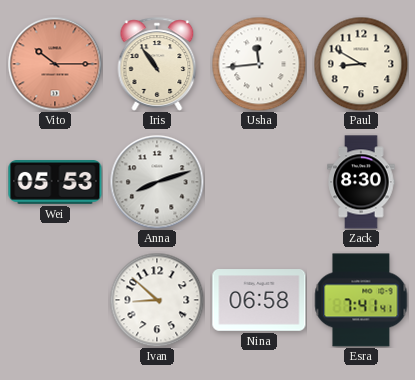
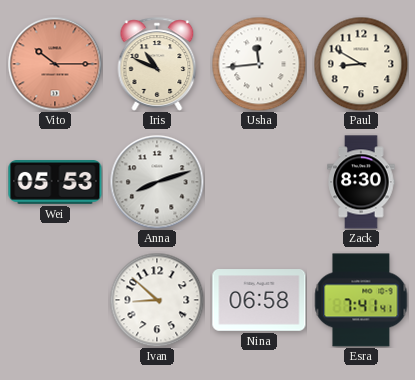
Iris: 10:54 -> 10:49
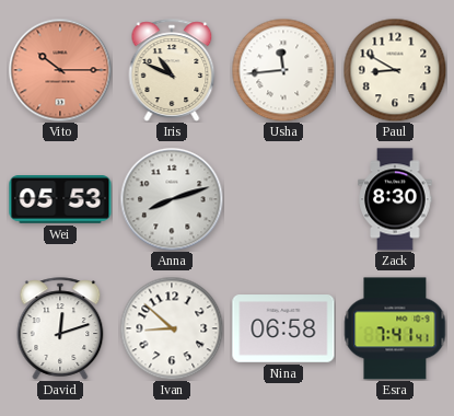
David: none -> 12:12
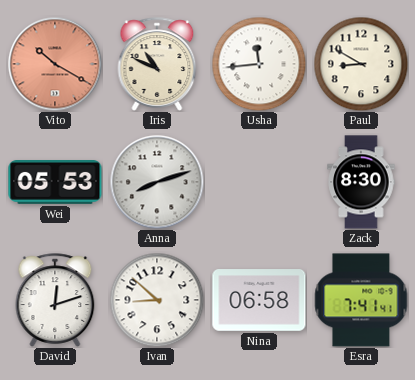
Vito: 10:15 -> 10:20
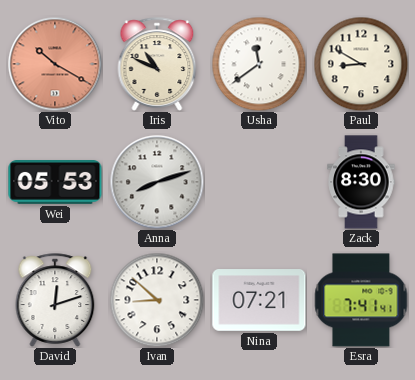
Usha: 11:44 -> 11:39
Nina: 06:58 -> 07:21
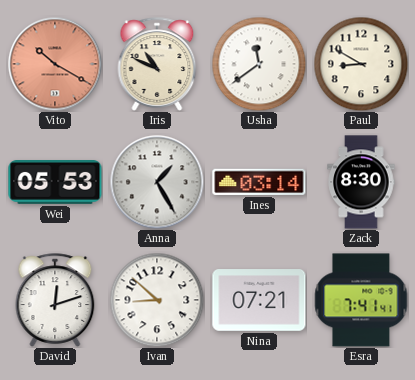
Anna: 8:12 -> 1:25
Ines: none -> 03:14
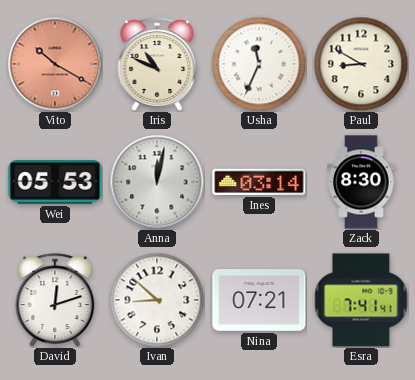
Usha: 11:39 -> 11:34
Anna: 1:25 -> 12:02
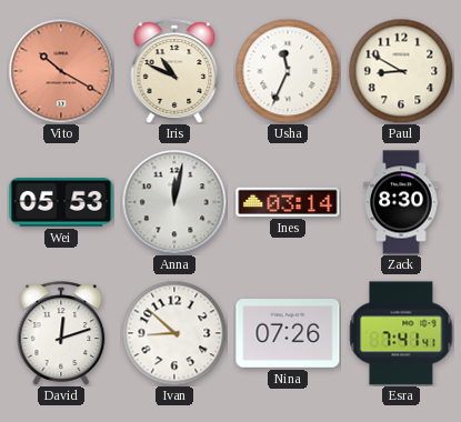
Nina: 07:21 -> 07:26
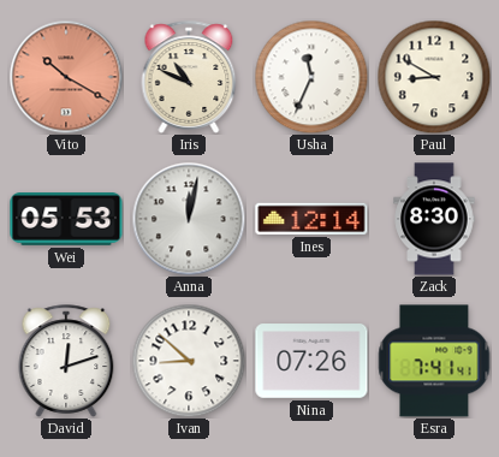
Ines: 03:14 -> 12:14
